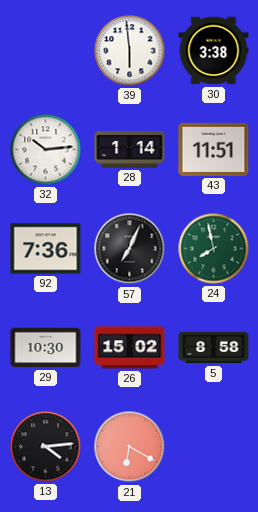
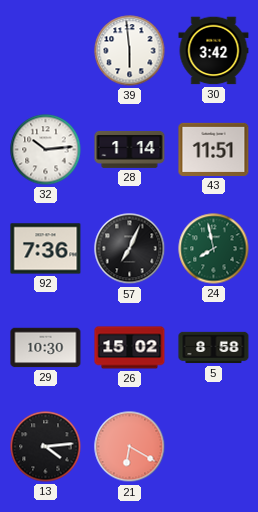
30: 3:38 -> 3:42
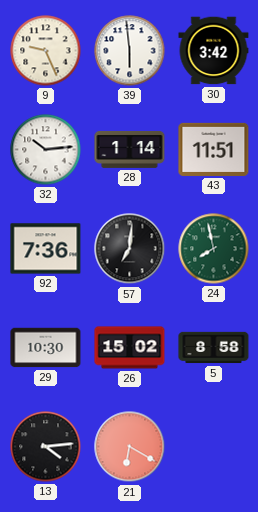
9: none -> 9:26
57: 7:04 -> 7:01
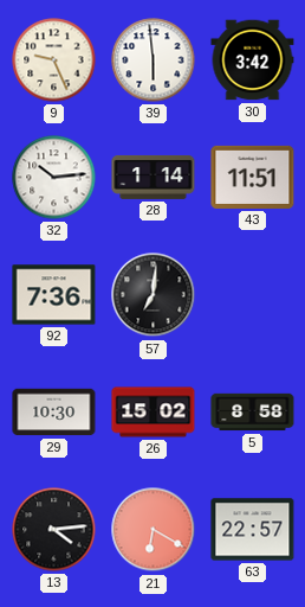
24: 7:58 -> none
63: none -> 22:57
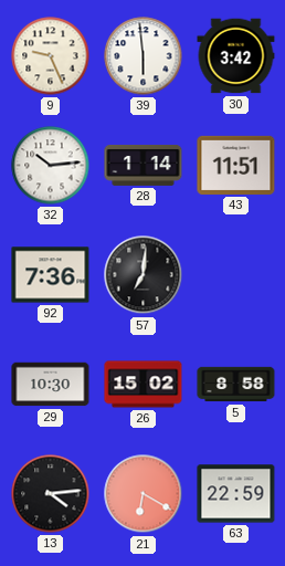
63: 22:57 -> 22:59
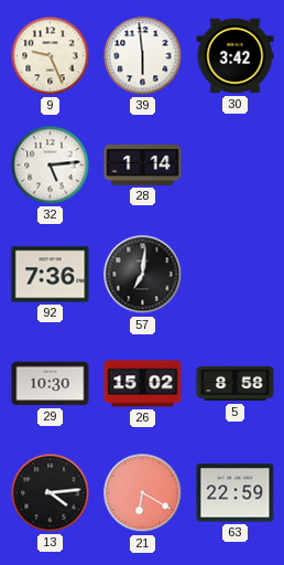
32: 10:14 -> 5:14
43: 11:51 -> none
